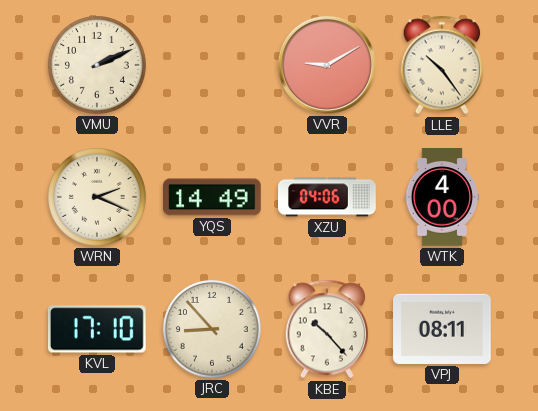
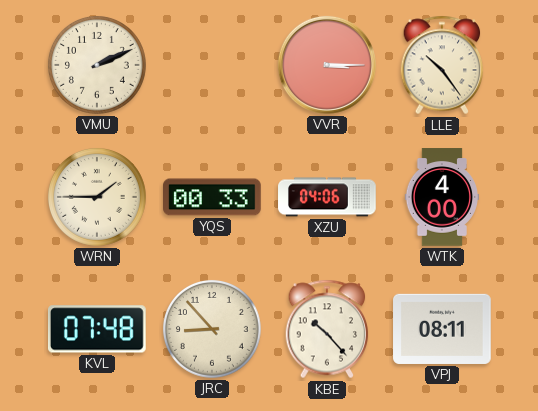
VVR: 9:10 -> 3:15
WRN: 2:19 -> 1:45
YQS: 14:49 -> 00:33
KVL: 17:10 -> 07:48
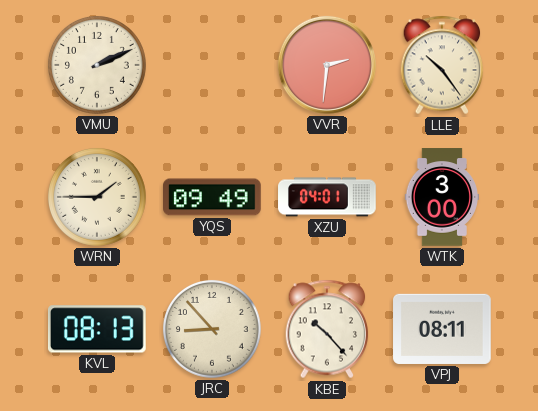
VVR: 3:15 -> 2:31
YQS: 00:33 -> 09:49
XZU: 04:06 -> 04:01
WTK: 4:00 -> 3:00
KVL: 07:48 -> 08:13
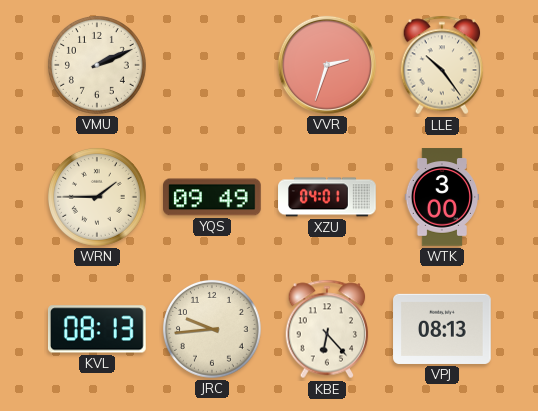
VVR: 2:31 -> 2:33
JRC: 8:53 -> 9:44
KBE: 10:23 -> 6:23
VPJ: 08:11 -> 08:13
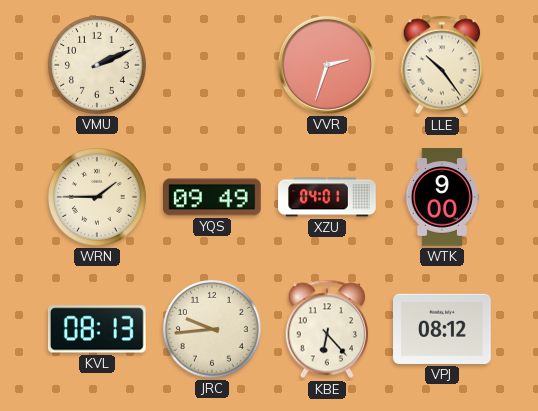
WTK: 3:00 -> 9:00
VPJ: 08:13 -> 08:12
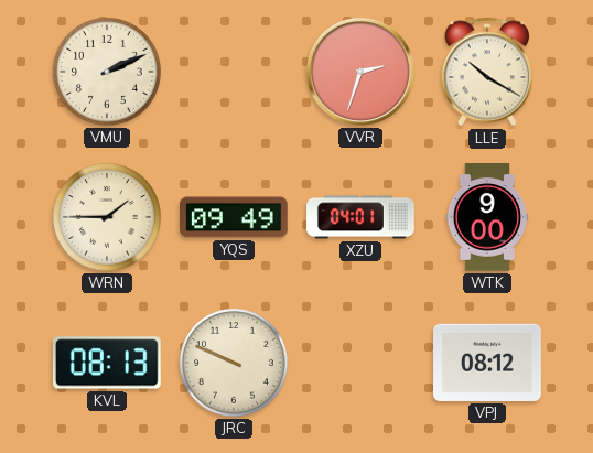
LLE: 10:24 -> 10:20
JRC: 9:44 -> 9:49
KBE: 6:23 -> none
